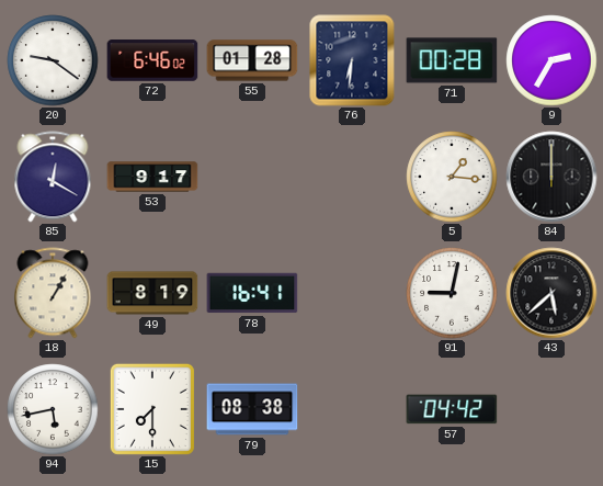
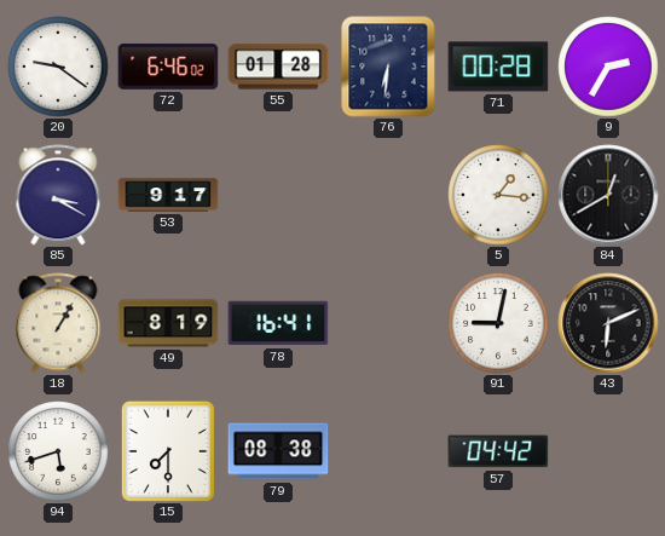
85: 12:20 -> 3:20
84: 12:00 -> 12:40
43: 5:38 -> 6:11
94: 5:43 -> 5:42
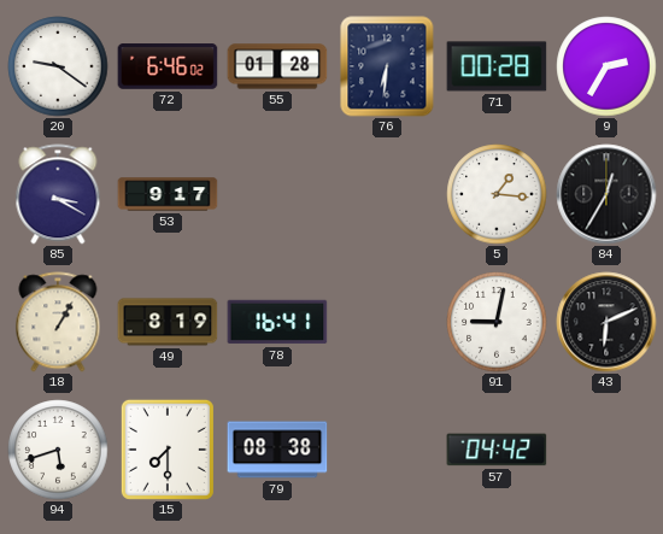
84: 12:40 -> 12:35
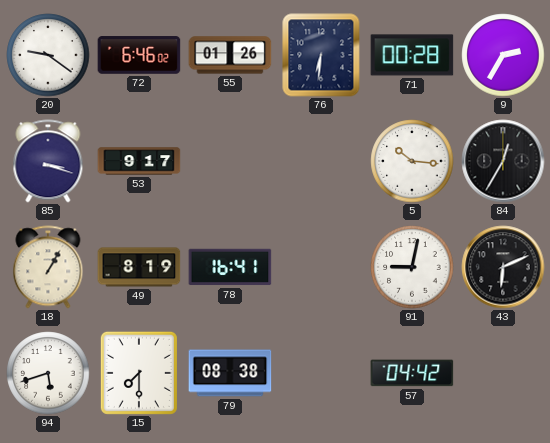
55: 01:28 -> 01:26
85: 3:20 -> 3:18
5: 1:16 -> 10:16
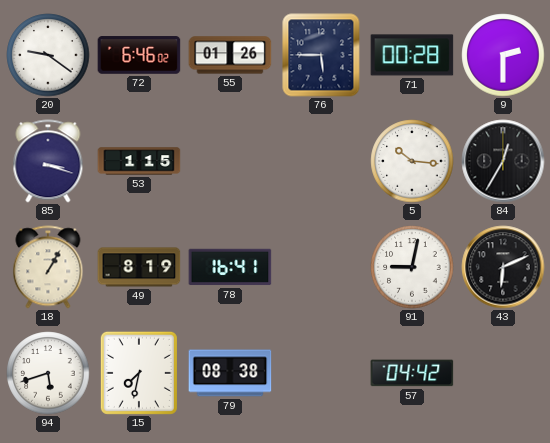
76: 6:31 -> 5:45
9: 2:35 -> 2:30
53: 9:17 -> 1:15
15: 7:30 -> 7:32
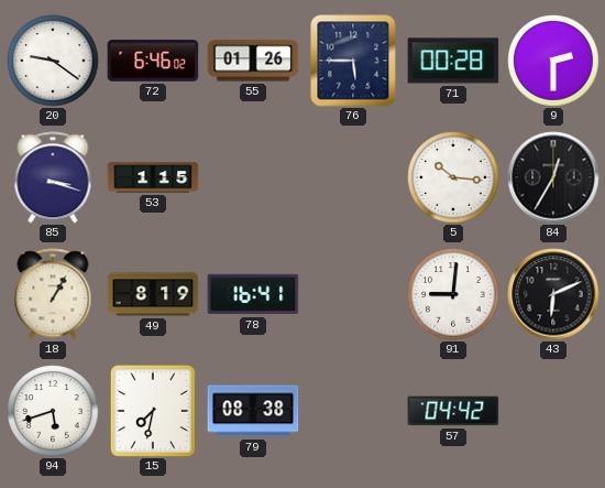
91: 9:02 -> 9:01
